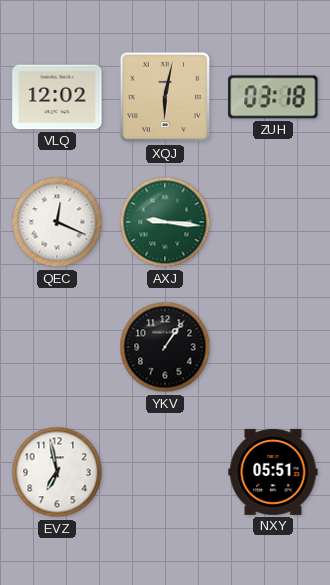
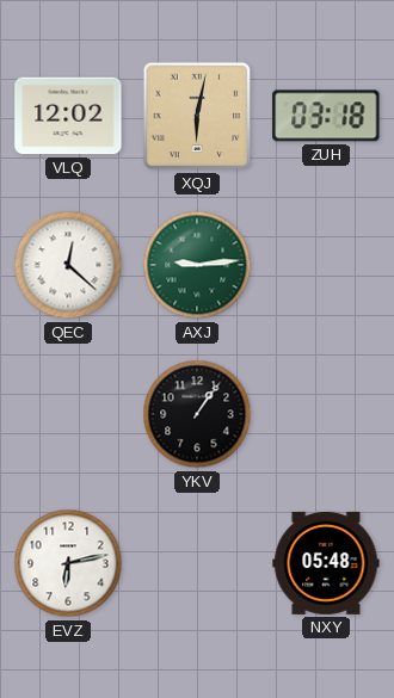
QEC: 12:19 -> 12:22
AXJ: 9:16 -> 9:14
EVZ: 6:58 -> 6:13
NXY: 05:51 -> 05:48
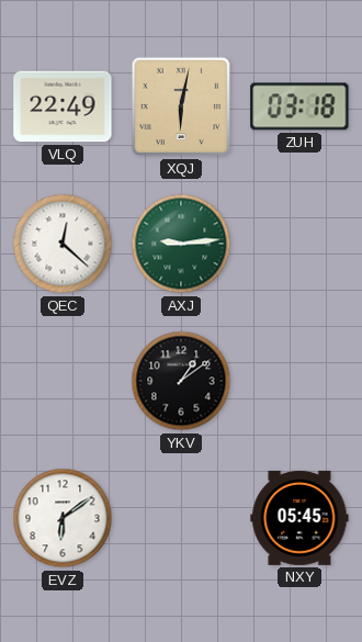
VLQ: 12:02 -> 22:49
YKV: 1:06 -> 1:09
EVZ: 6:13 -> 6:09
NXY: 05:48 -> 05:45
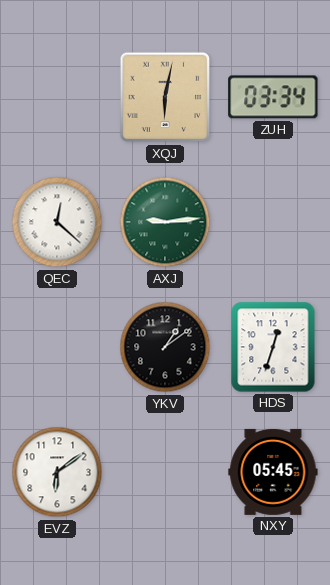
VLQ: 22:49 -> none
ZUH: 03:18 -> 03:34
HDS: none -> 12:33
